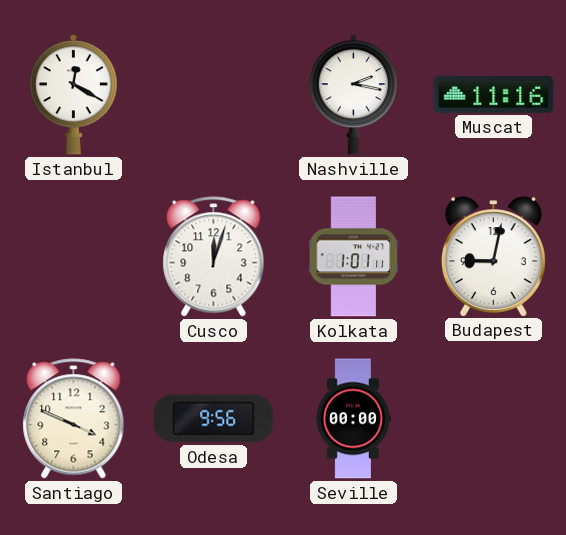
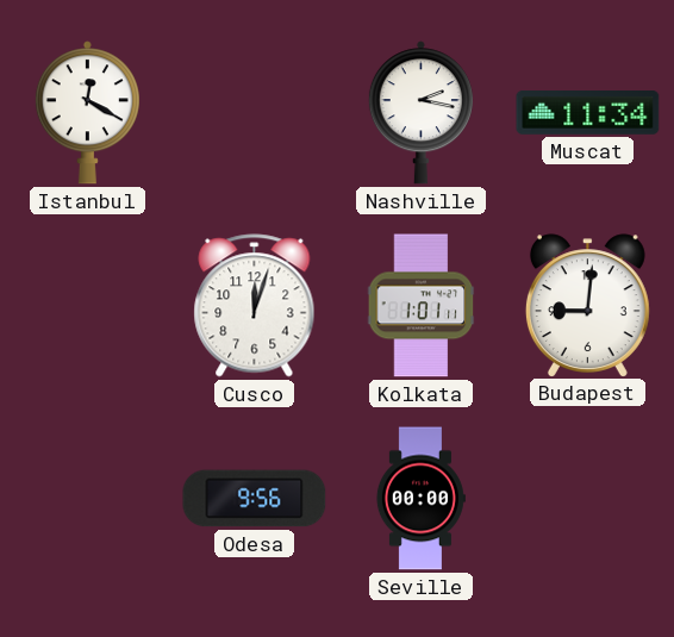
Muscat: 11:16 -> 11:34
Budapest: 9:02 -> 9:01
Santiago: 3:49 -> none
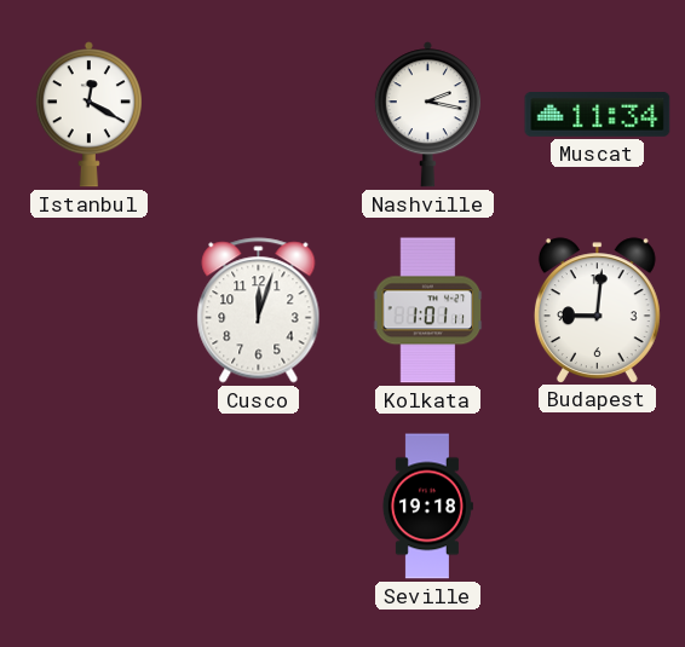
Odesa: 9:56 -> none
Seville: 00:00 -> 19:18
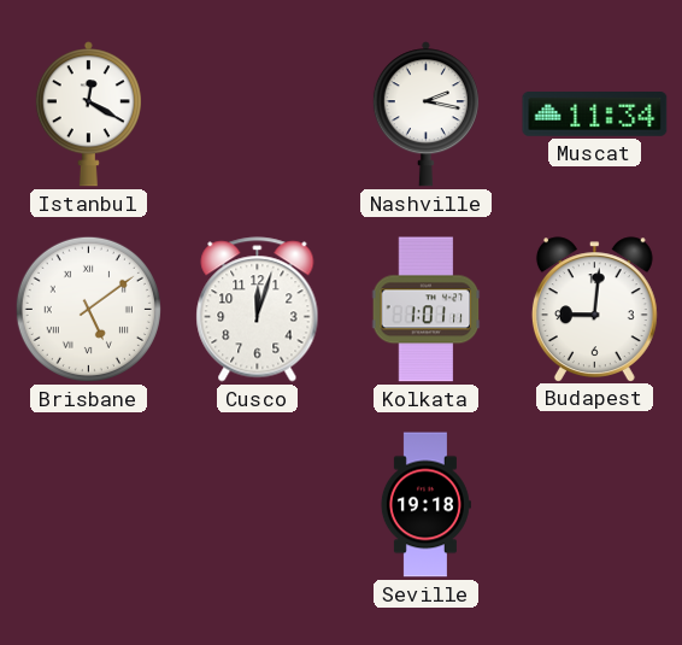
Brisbane: none -> 5:09
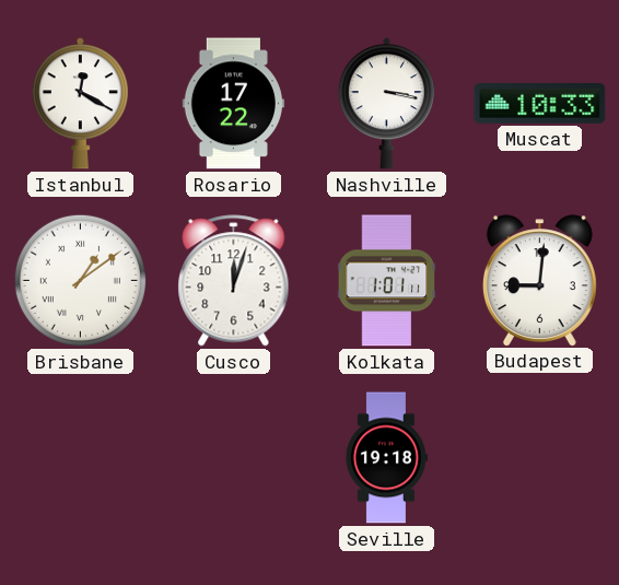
Rosario: none -> 17:22
Nashville: 2:17 -> 3:17
Muscat: 11:34 -> 10:33
Brisbane: 5:09 -> 1:09
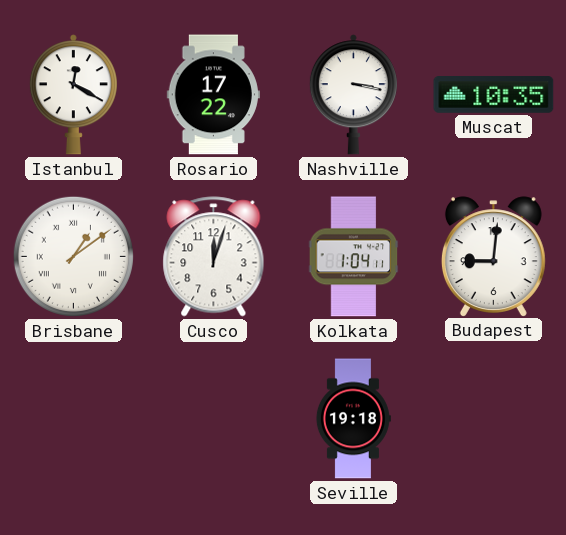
Muscat: 10:33 -> 10:35
Kolkata: 1:01 -> 1:04
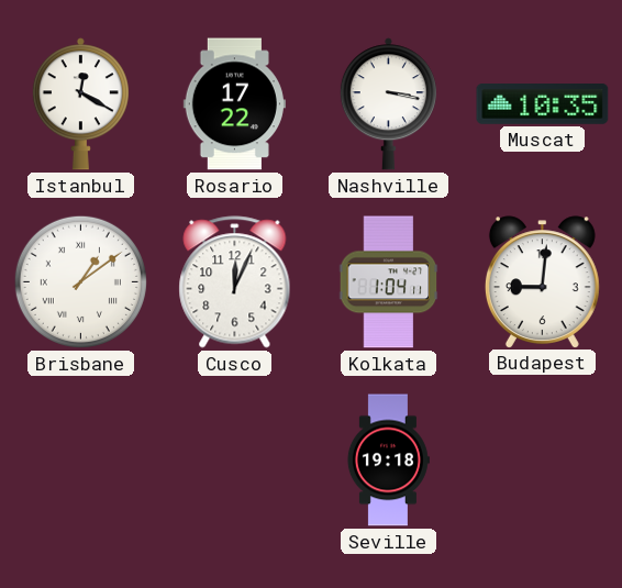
Cusco: 12:03 -> 12:04
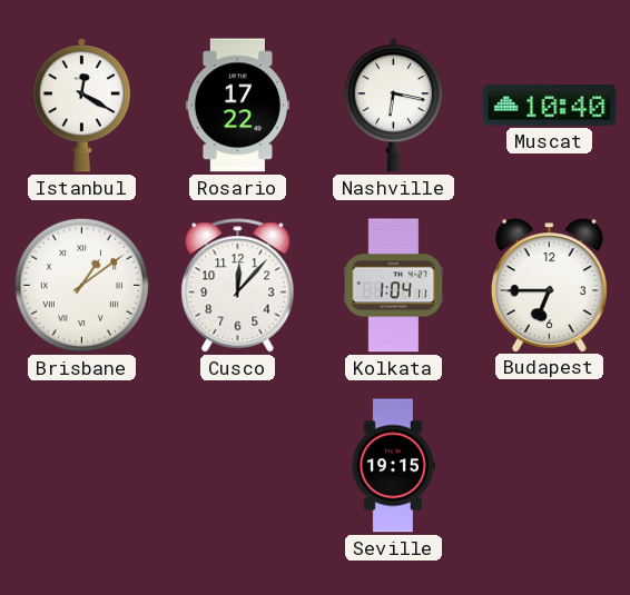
Nashville: 3:17 -> 6:17
Muscat: 10:35 -> 10:40
Cusco: 12:04 -> 12:07
Budapest: 9:01 -> 6:45
Seville: 19:18 -> 19:15
